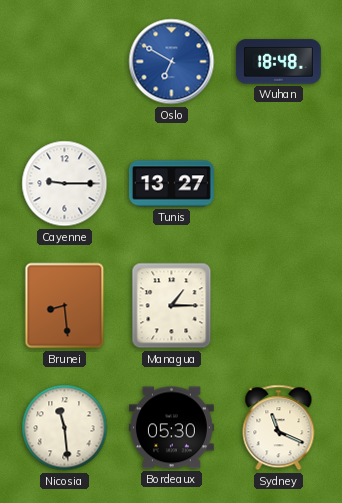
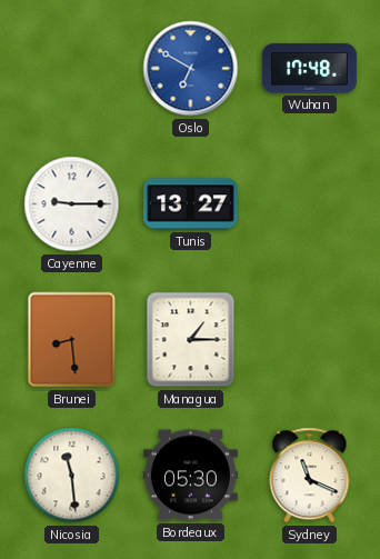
Wuhan: 18:48 -> 17:48
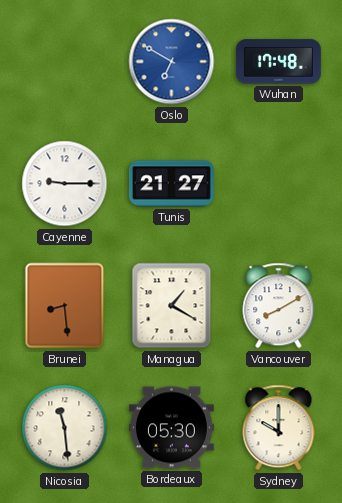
Tunis: 13:27 -> 21:27
Managua: 1:15 -> 1:20
Vancouver: none -> 8:10
Sydney: 11:19 -> 10:00
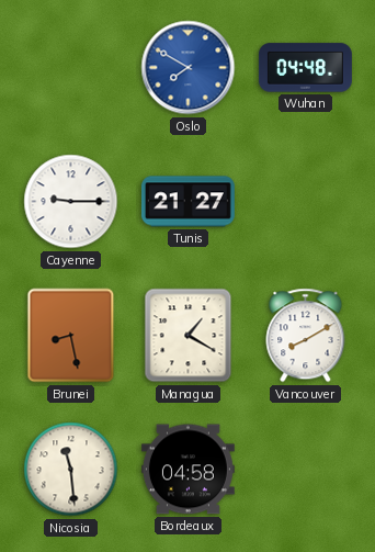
Oslo: 6:50 -> 7:50
Wuhan: 17:48 -> 04:48
Brunei: 8:29 -> 8:28
Bordeaux: 05:30 -> 04:58
Sydney: 10:00 -> none
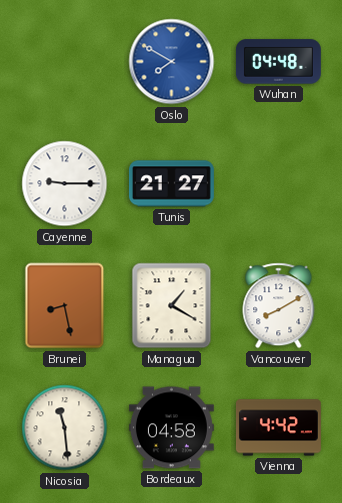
Vienna: none -> 4:42
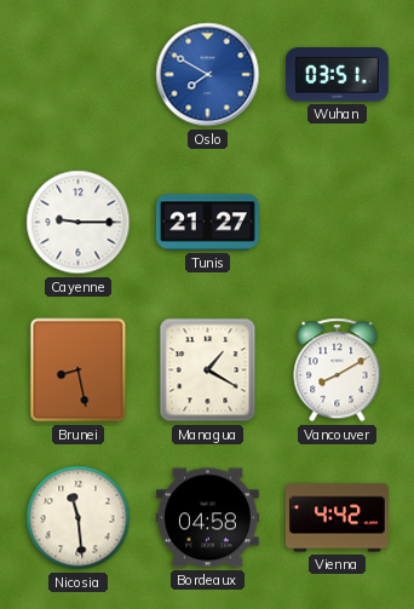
Wuhan: 04:48 -> 03:51
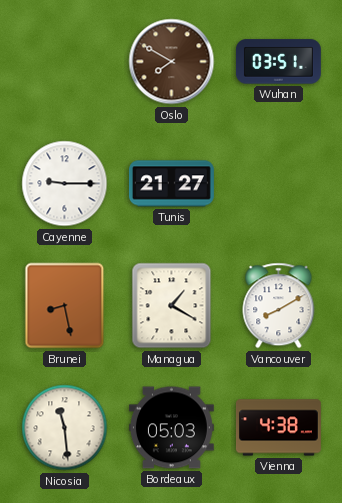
Oslo dial: blue -> brown
Bordeaux: 04:58 -> 05:03
Vienna: 4:42 -> 4:38
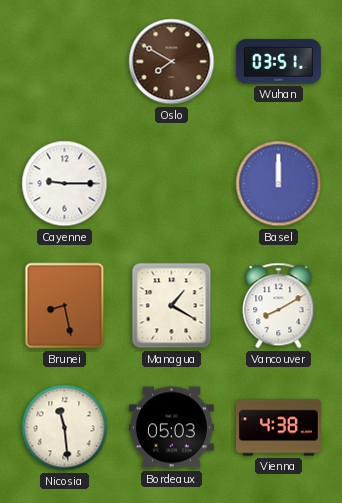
Tunis: 21:27 -> none
Basel: none -> 12:00
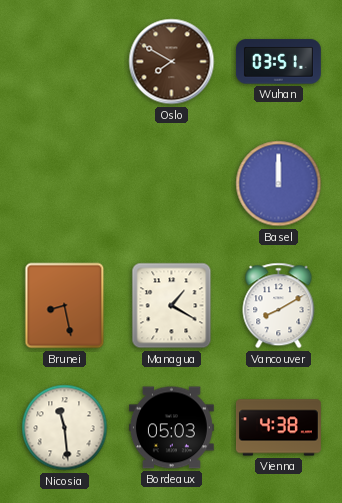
Cayenne: 9:15 -> none
